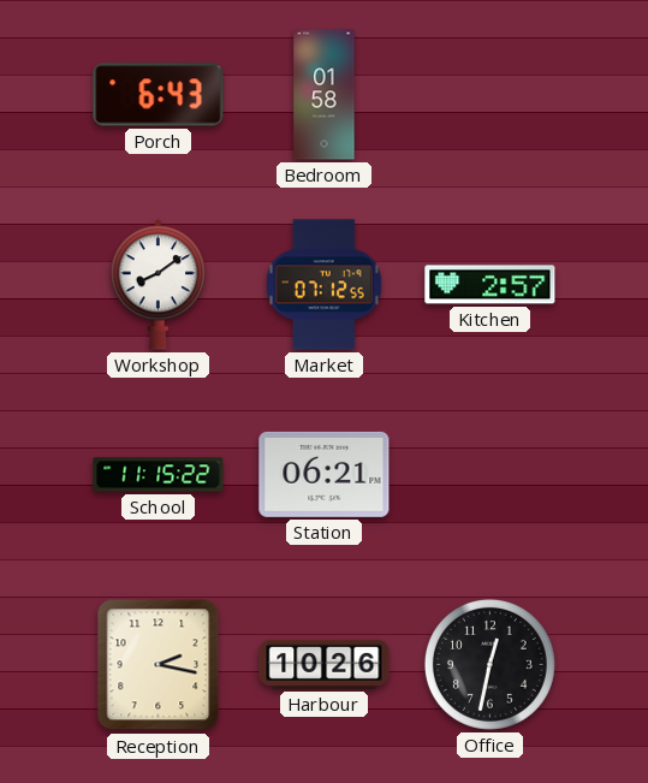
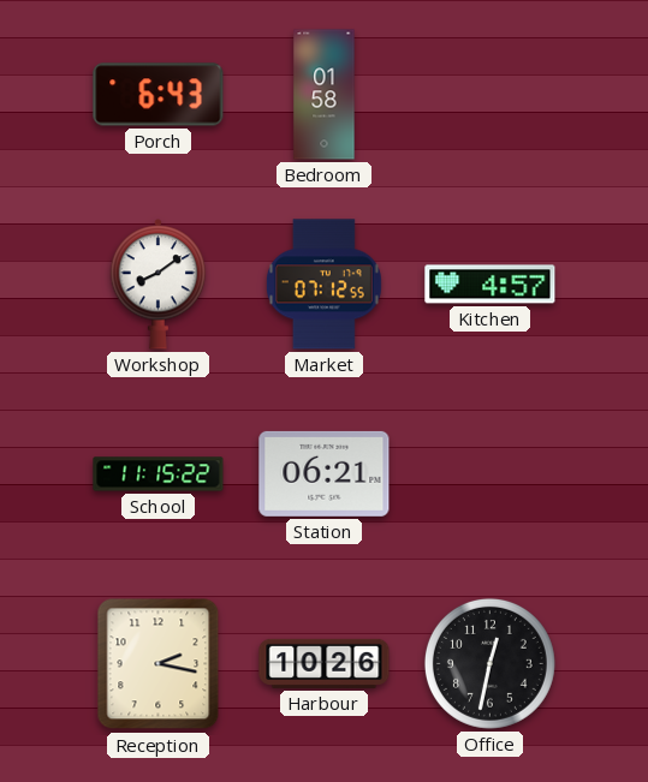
Kitchen: 2:57 -> 4:57
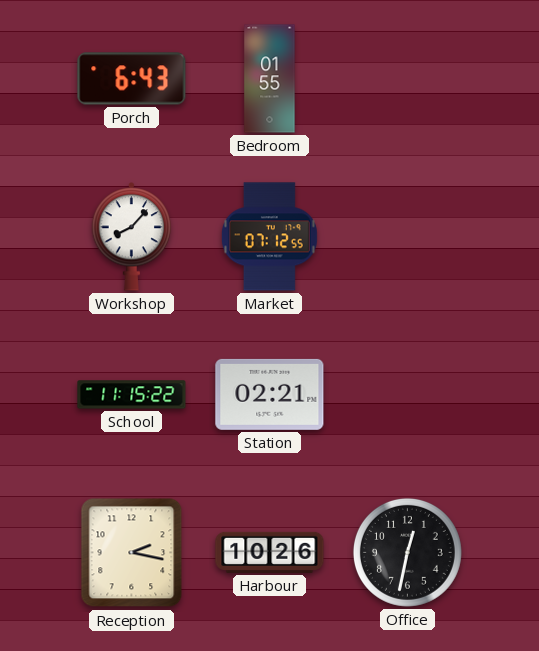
Bedroom: 01:58 -> 01:55
Workshop: 8:09 -> 8:07
Kitchen: 4:57 -> none
Station: 06:21 -> 02:21
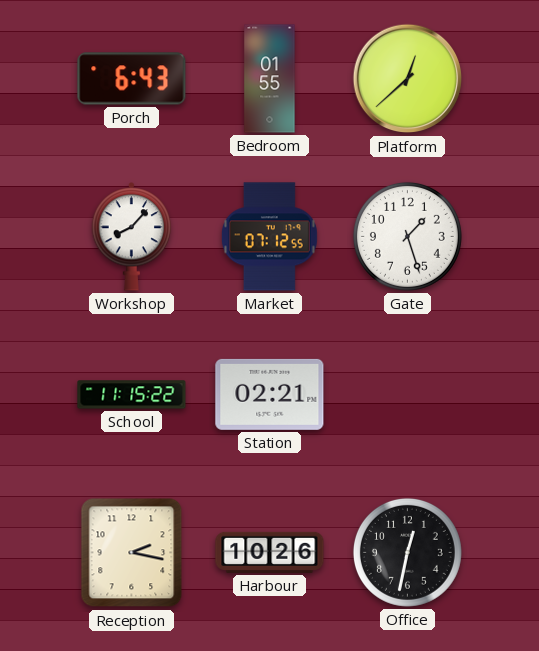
Platform: none -> 12:38
Gate: none -> 1:27
